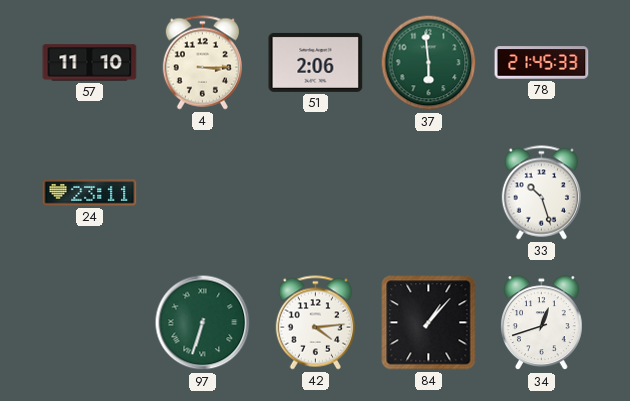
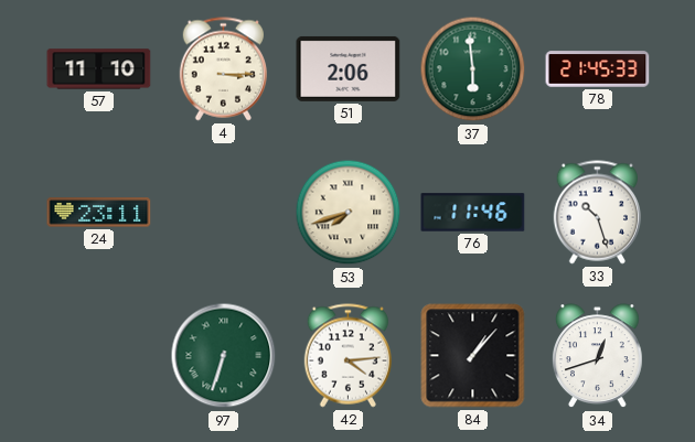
53: none -> 7:42
76: none -> 11:46
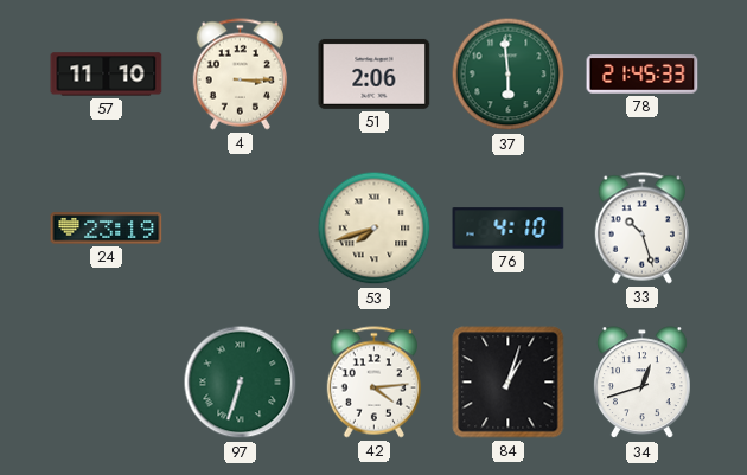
24: 23:11 -> 23:19
76: 11:46 -> 4:10
84: 1:07 -> 1:03
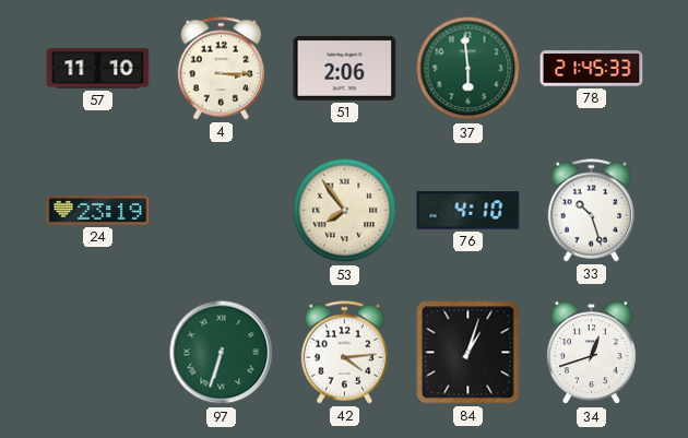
53: 7:42 -> 7:54
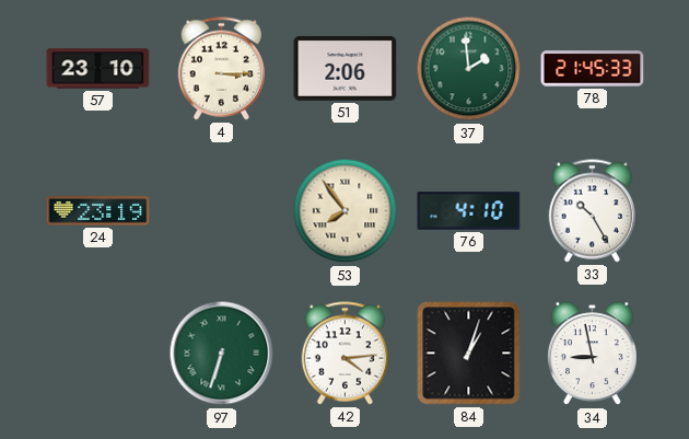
57: 11:10 -> 23:10
37: 5:59 -> 1:59
33: 10:27 -> 10:25
34: 12:42 -> 8:58
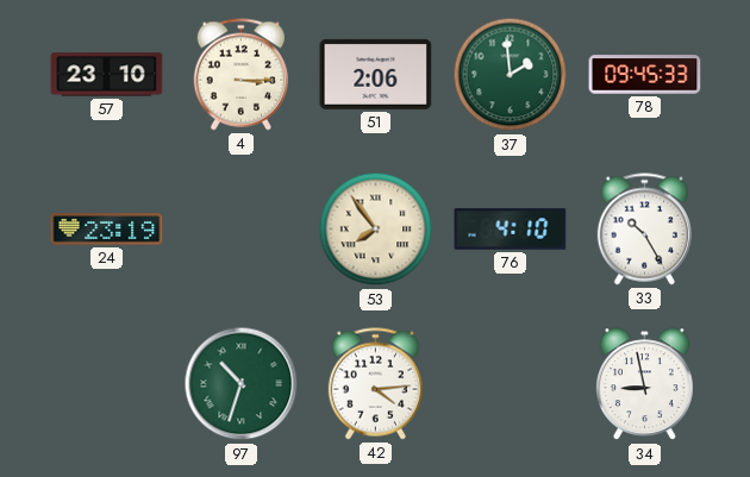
78: 21:45 -> 09:45
97: 6:33 -> 10:33
84: 1:03 -> none
